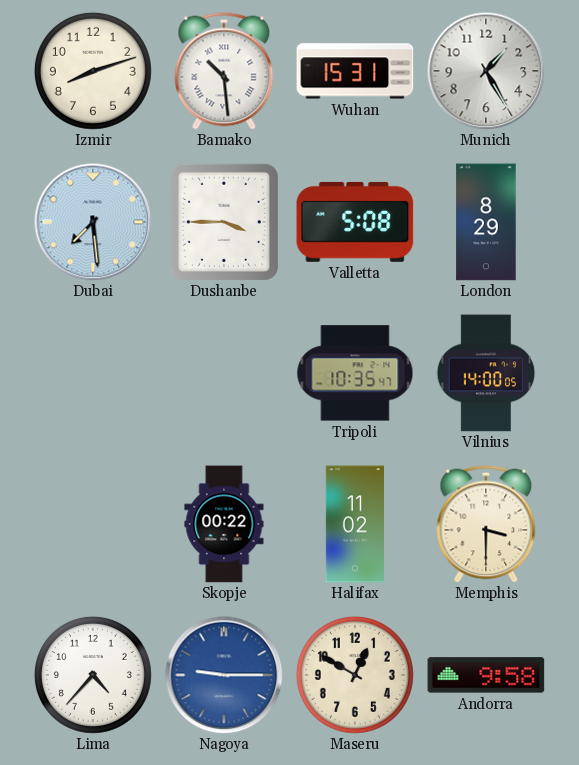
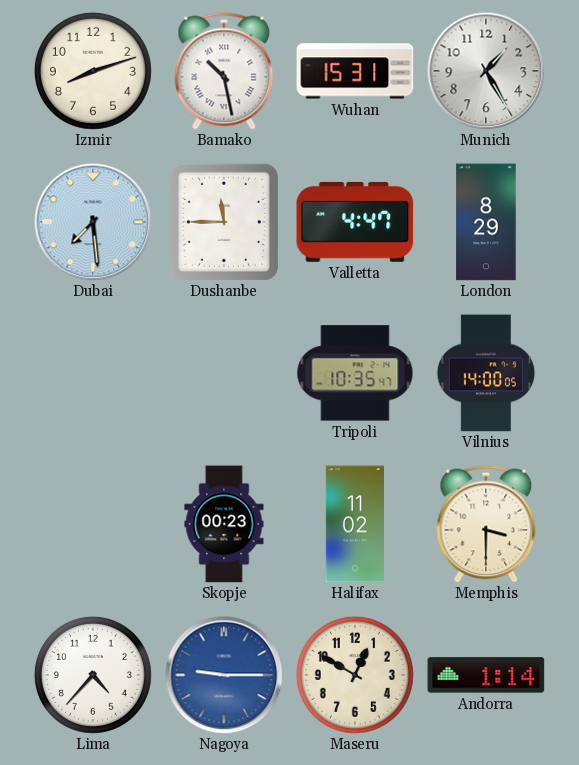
Bamako: 10:29 -> 10:28
Dushanbe: 3:45 -> 11:45
Valletta: 5:08 -> 4:47
Skopje: 00:22 -> 00:23
Andorra: 9:58 -> 1:14
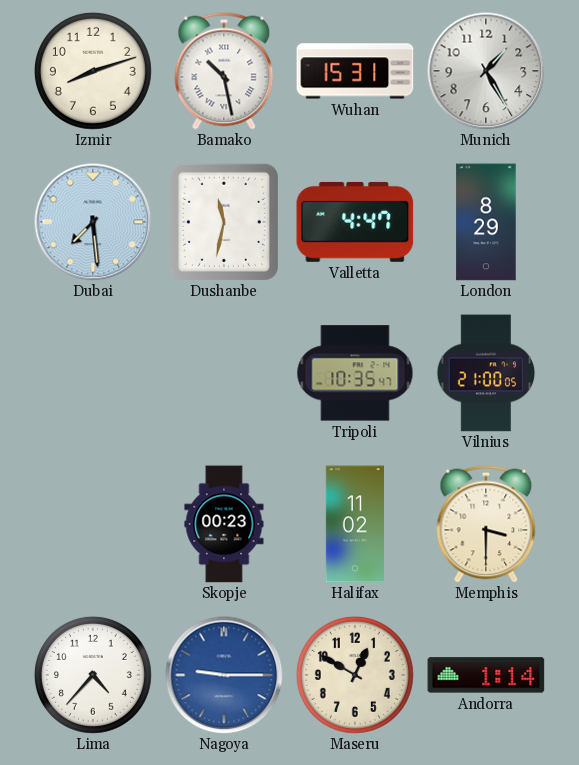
Dushanbe: 11:45 -> 11:32
Vilnius: 14:00 -> 21:00
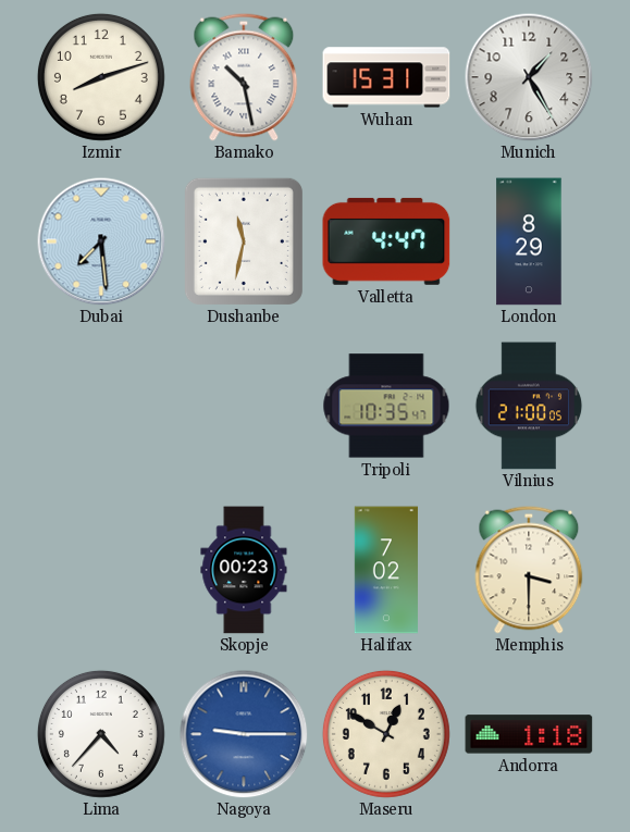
Halifax: 11:02 -> 7:02
Andorra: 1:14 -> 1:18
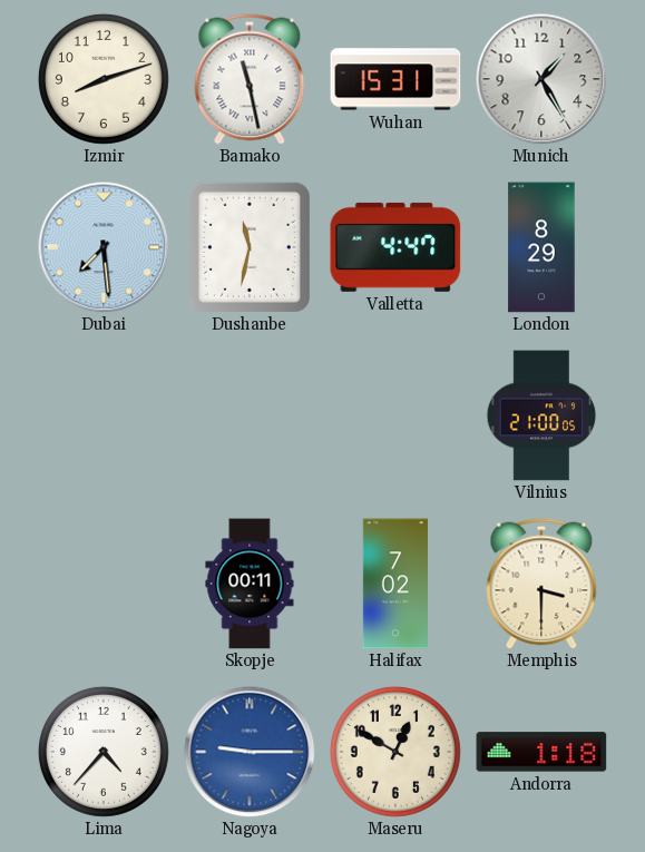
Bamako: 10:28 -> 11:28
Tripoli: 10:35 -> none
Skopje: 00:23 -> 00:11
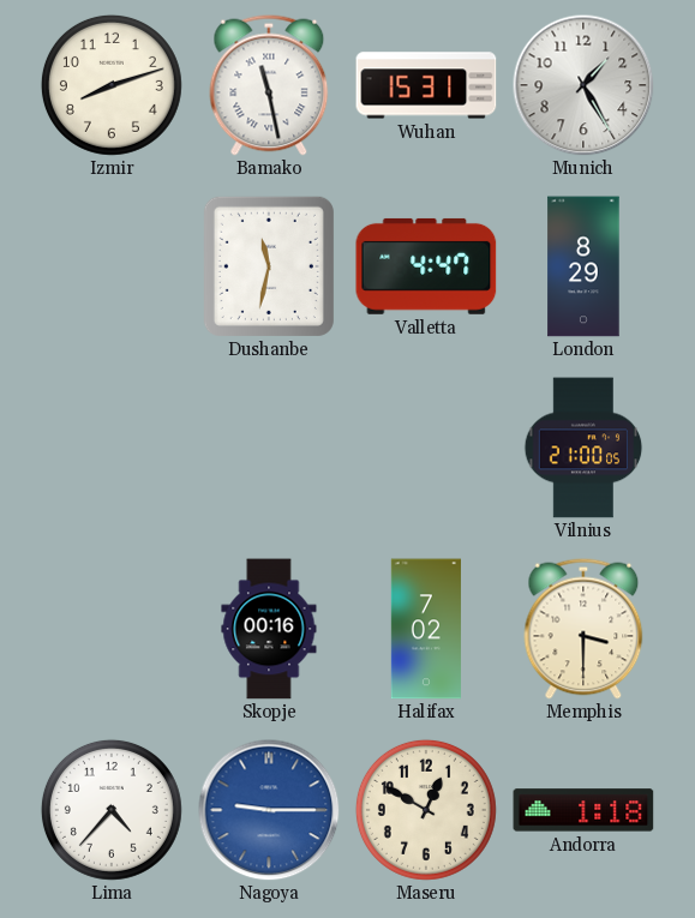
Dubai: 7:29 -> none
Skopje: 00:11 -> 00:16
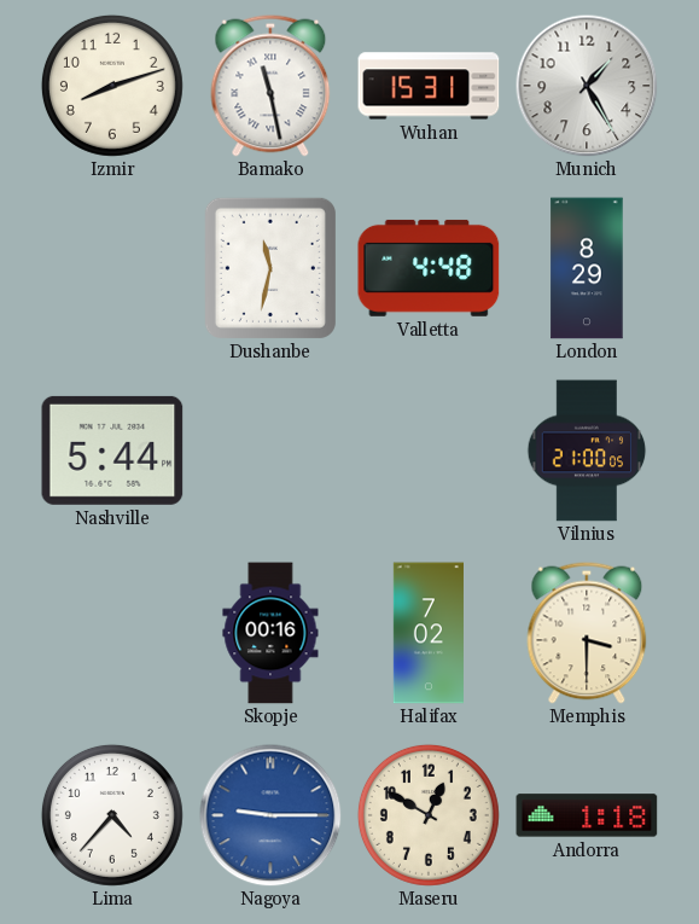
Valletta: 4:47 -> 4:48
Nashville: none -> 5:44
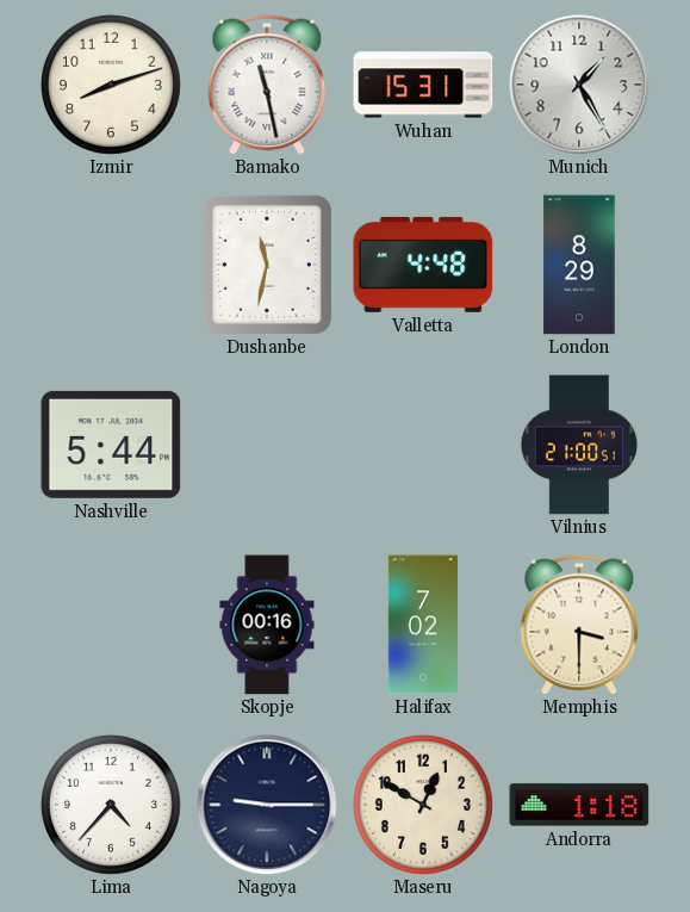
Vilnius: 21:00:05 -> 21:00:51
Nagoya dial: blue -> navy
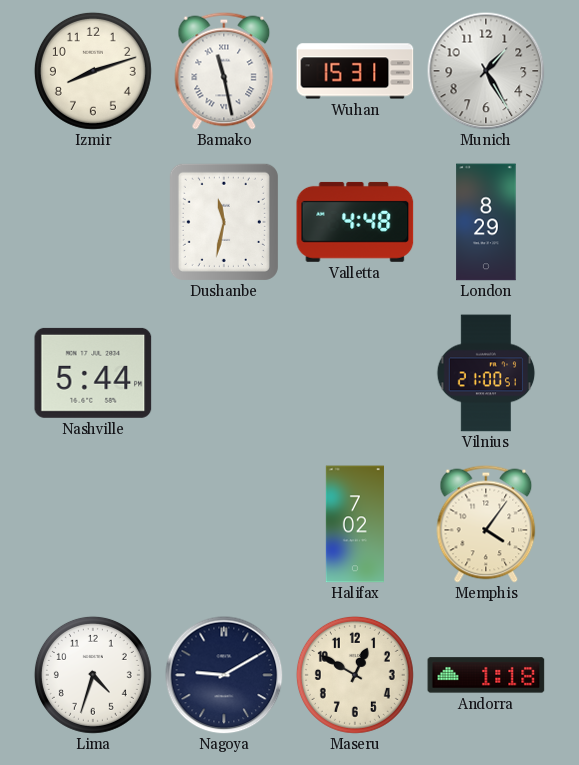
Skopje: 00:16 -> none
Memphis: 3:30 -> 4:06
Lima: 4:37 -> 4:33
Nagoya: 9:15 -> 9:10
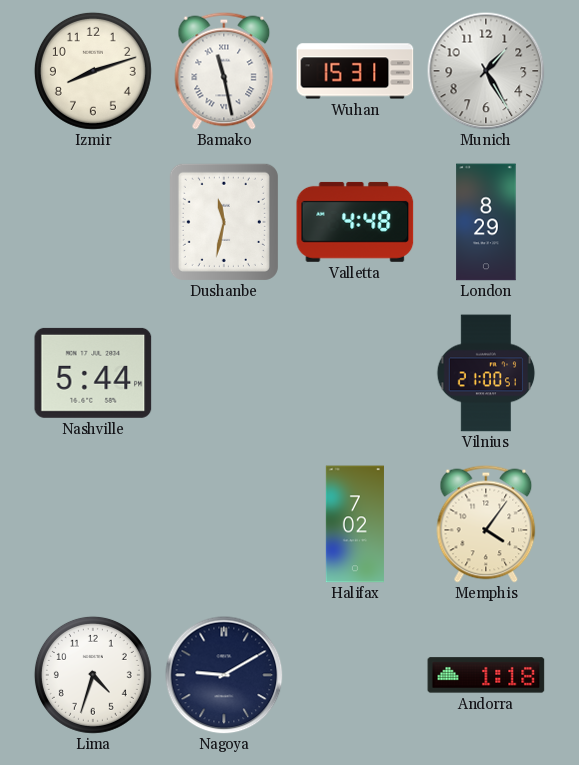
Maseru: 12:50 -> none
